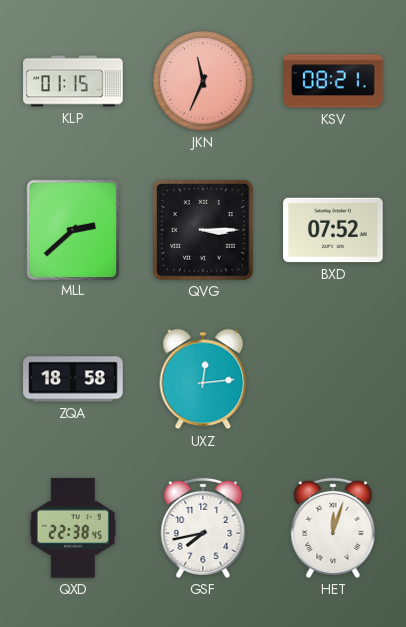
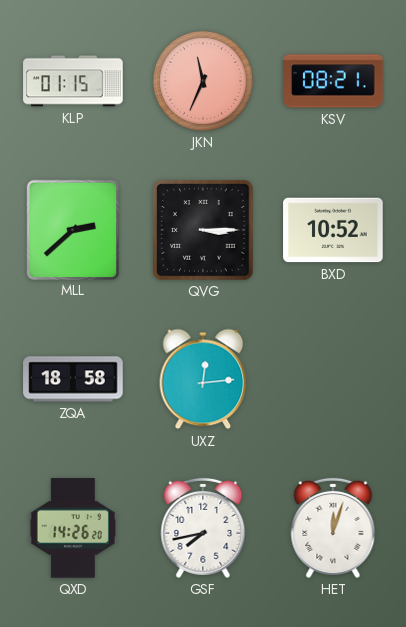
BXD: 07:52 -> 10:52
QXD: 22:38 -> 14:26
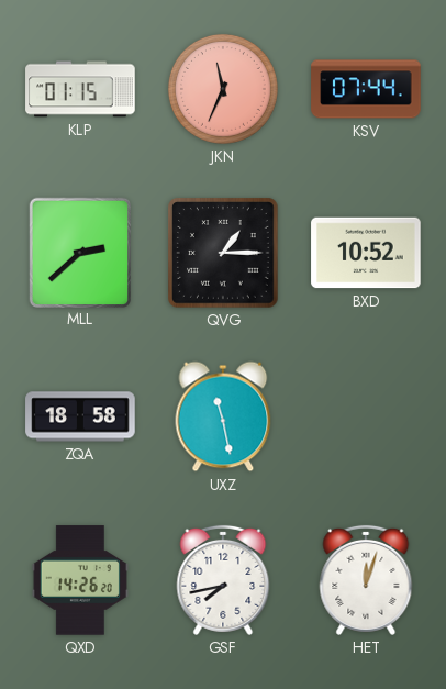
KSV: 08:21 -> 07:44
QVG: 3:15 -> 1:15
UXZ: 12:14 -> 11:28
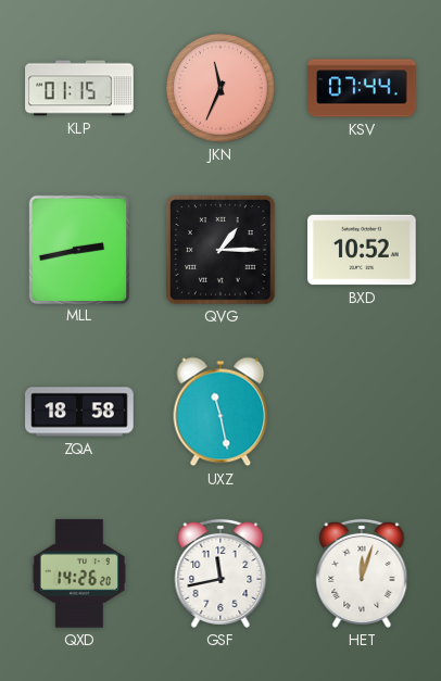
MLL: 2:38 -> 2:43
GSF: 7:43 -> 11:43
